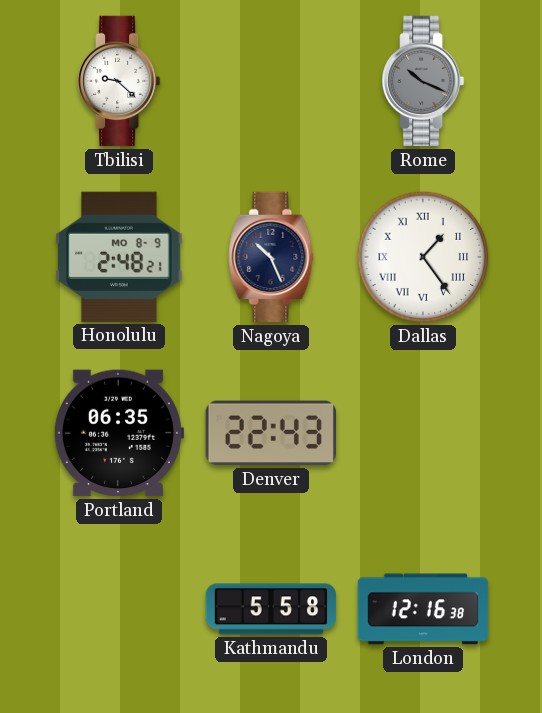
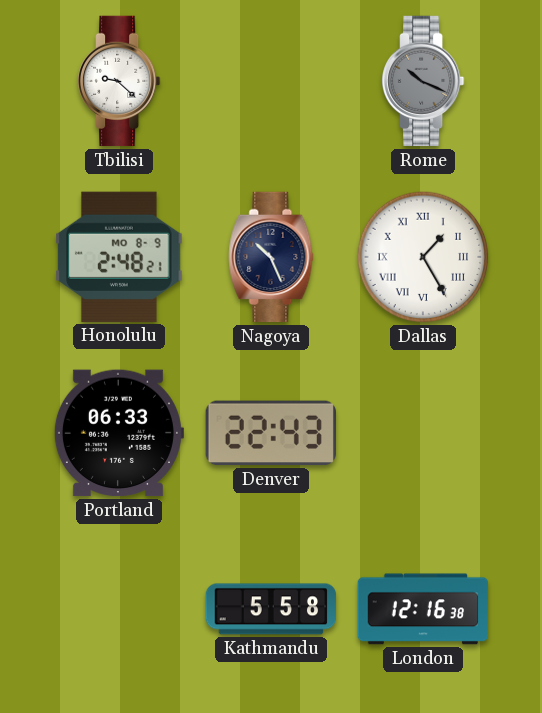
Dallas: 1:24 -> 1:25
Portland: 06:35 -> 06:33
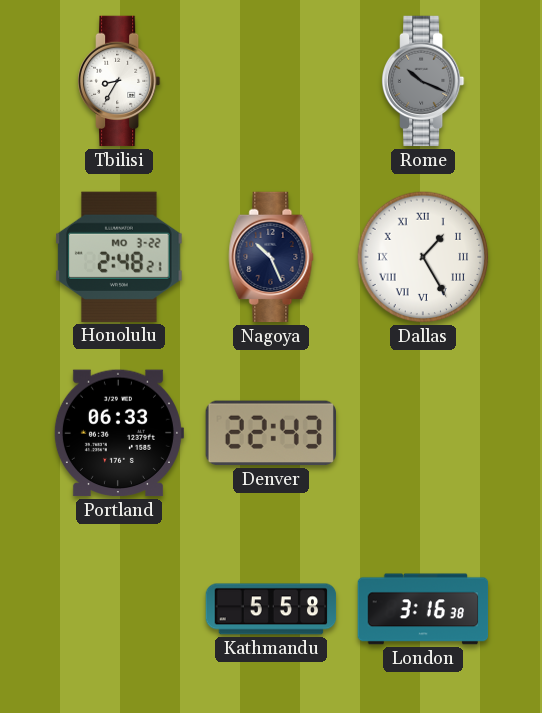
Tbilisi: 9:22 -> 8:35
Honolulu date: MO 8-9 -> MO 3-22
London: 12:16 -> 3:16
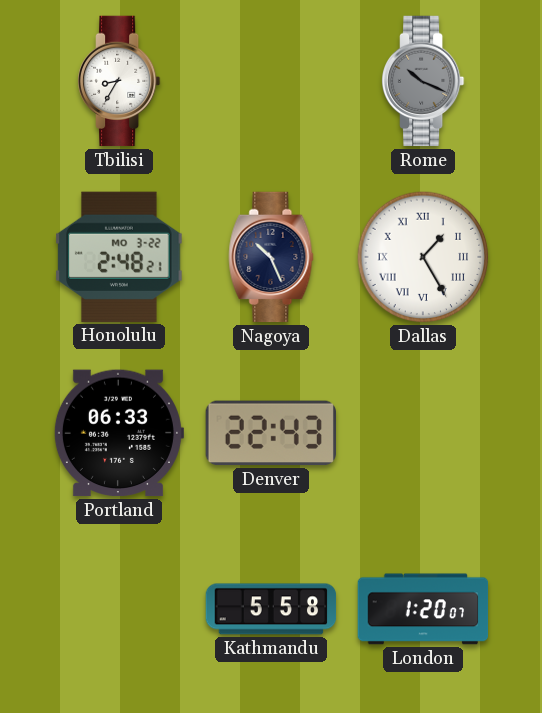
London: 3:16 -> 1:20
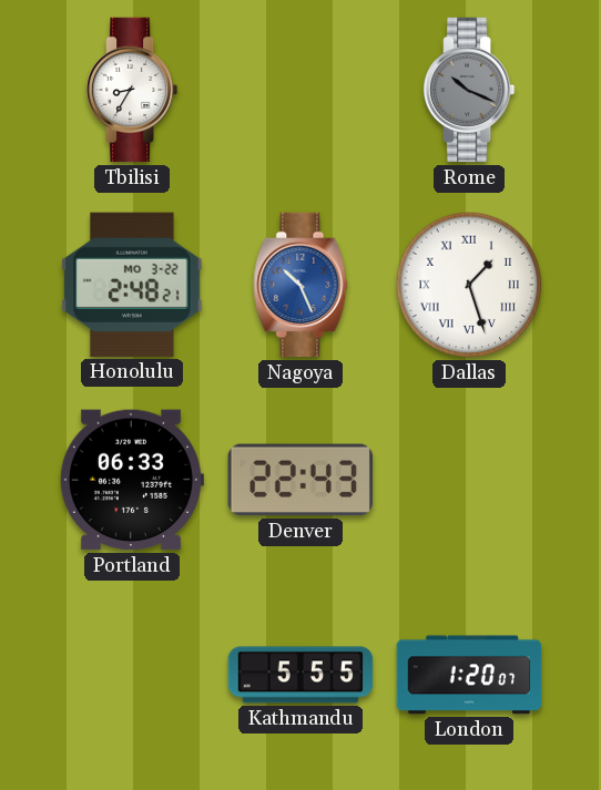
Nagoya dial: navy -> blue
Dallas: 1:25 -> 1:27
Kathmandu: 5:58 -> 5:55
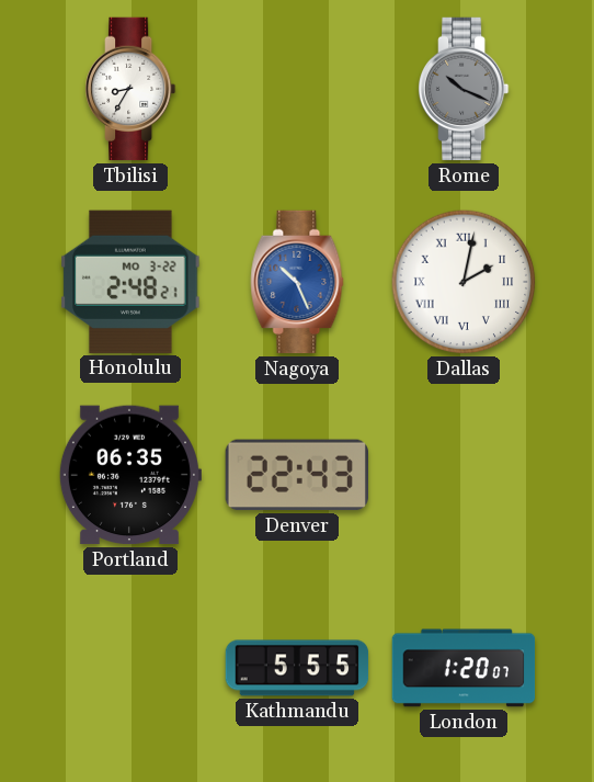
Dallas: 1:27 -> 2:02
Portland: 06:33 -> 06:35
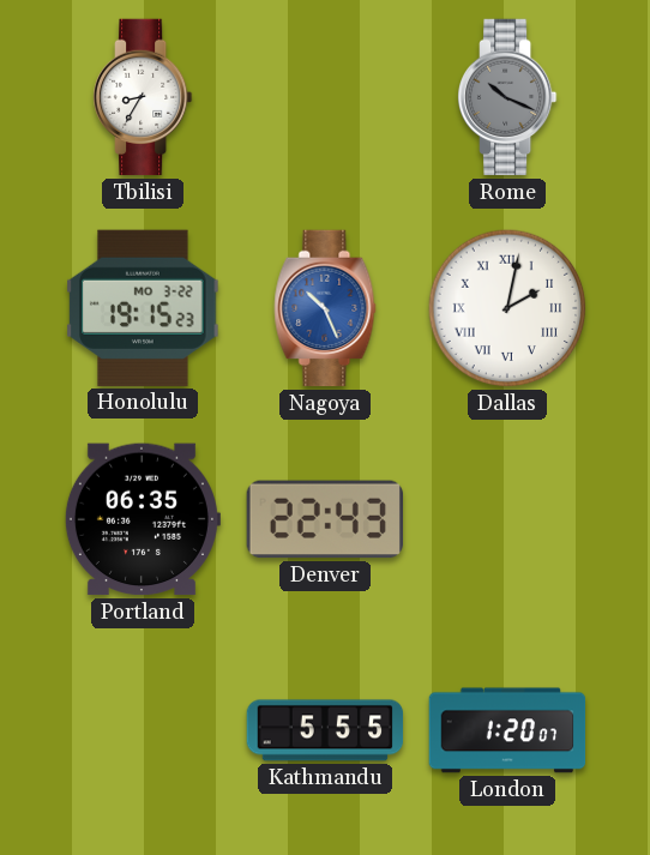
Honolulu: 2:48 -> 19:15
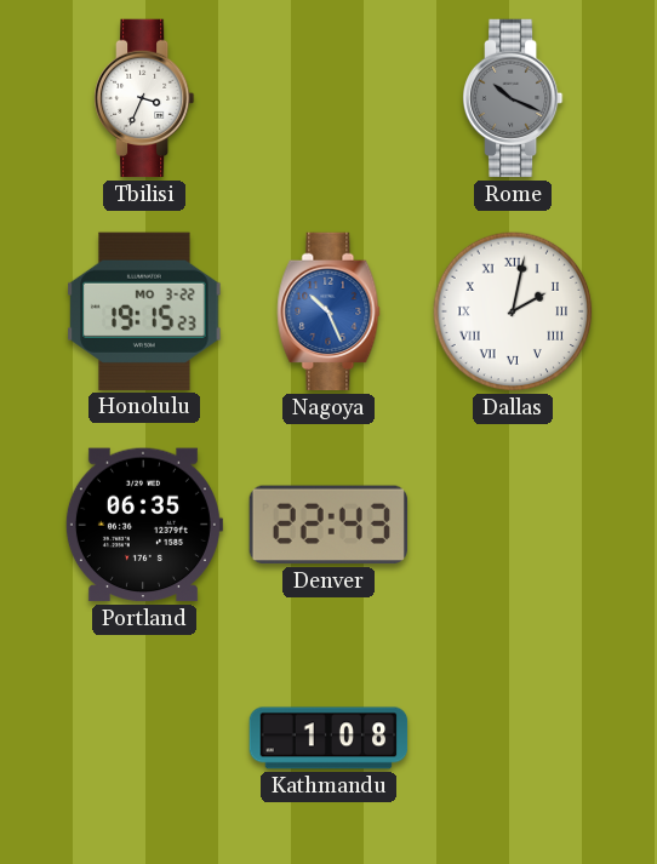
Tbilisi: 8:35 -> 3:34
Kathmandu: 5:55 -> 1:08
London: 1:20 -> none
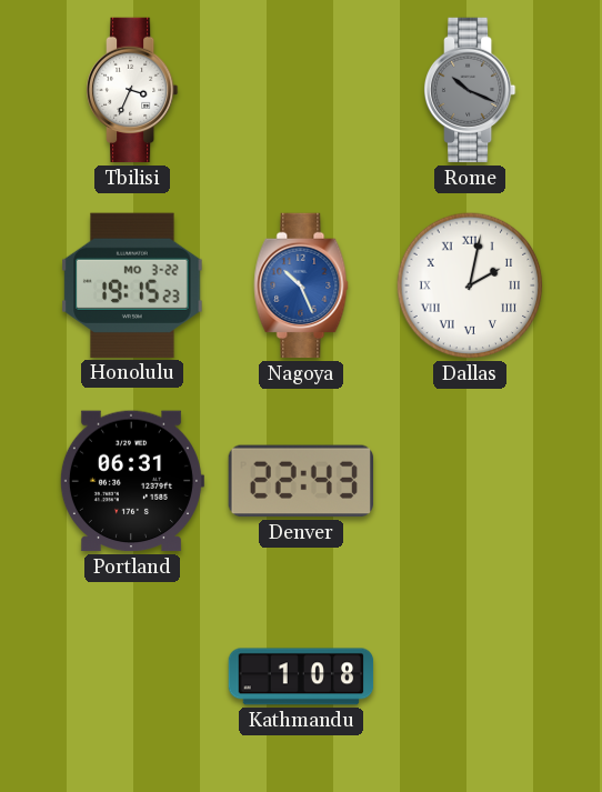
Portland: 06:35 -> 06:31
